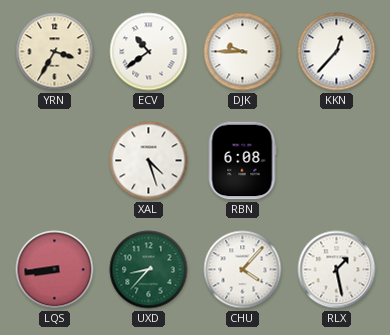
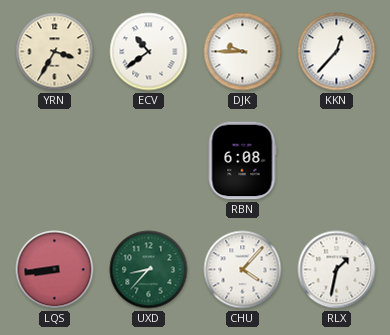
XAL: 4:27 -> none
RLX: 1:28 -> 1:32
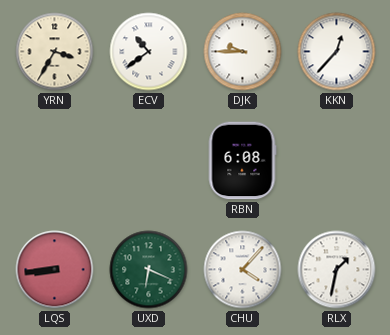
UXD: 8:37 -> 6:19
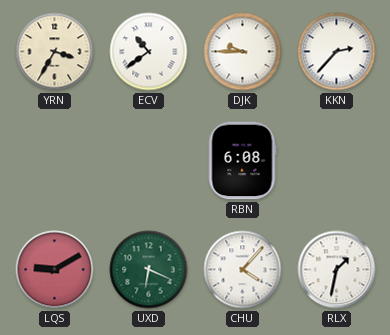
KKN: 12:37 -> 2:37
LQS: 8:44 -> 9:10
